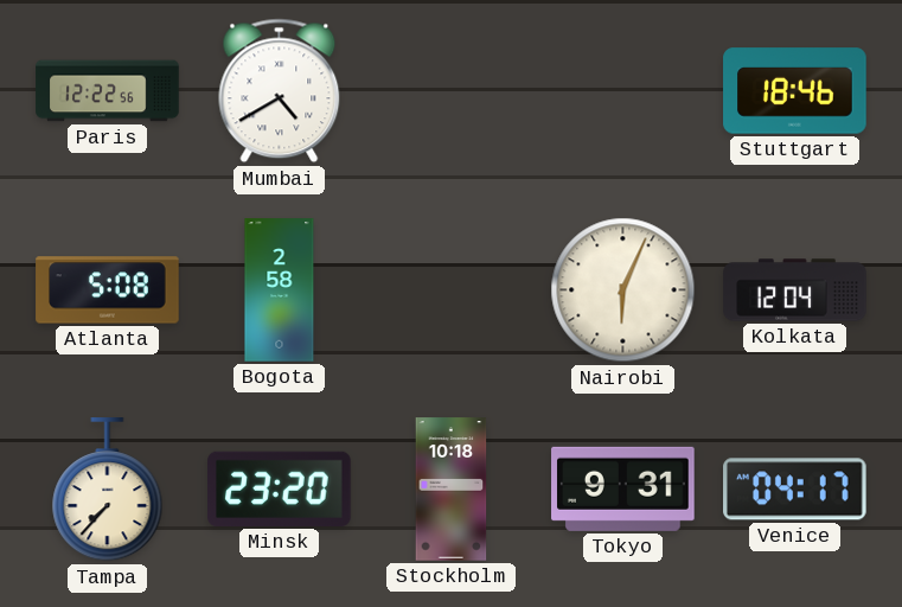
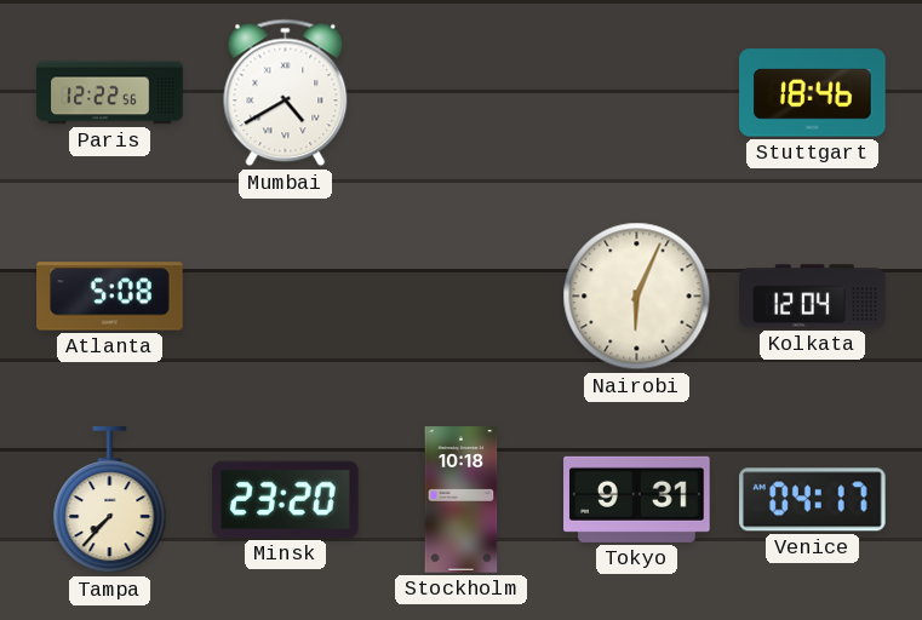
Bogota: 2:58 -> none
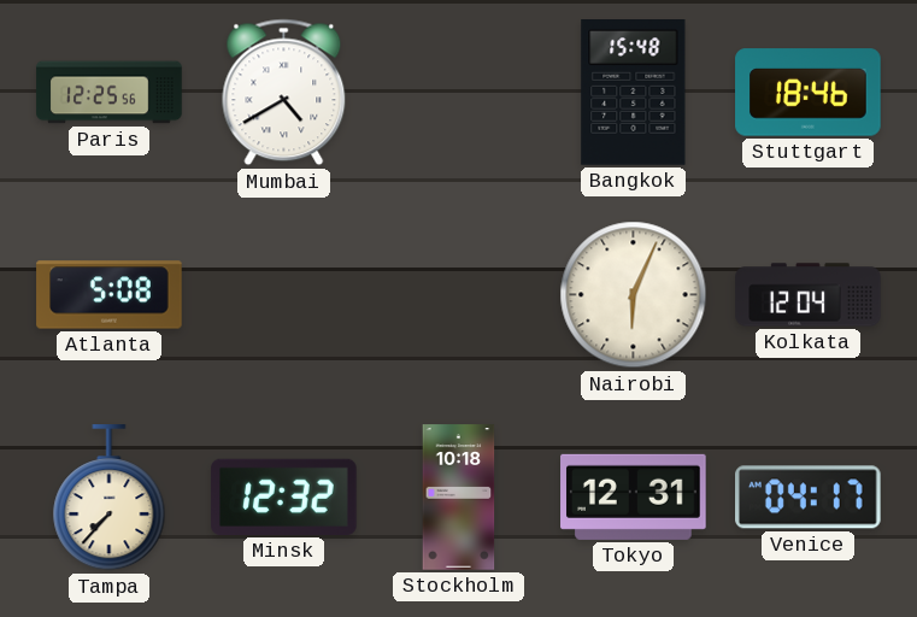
Paris: 12:22 -> 12:25
Bangkok: none -> 15:48
Minsk: 23:20 -> 12:32
Tokyo: 9:31 -> 12:31
